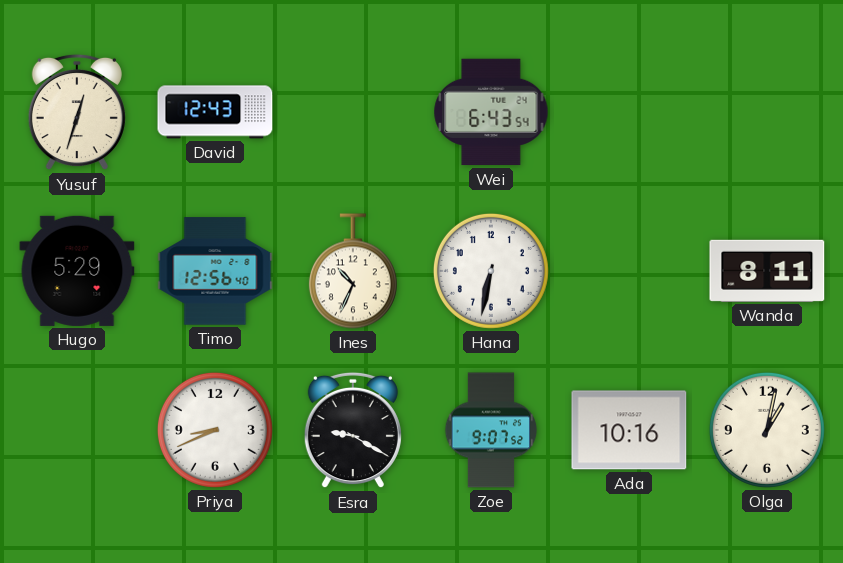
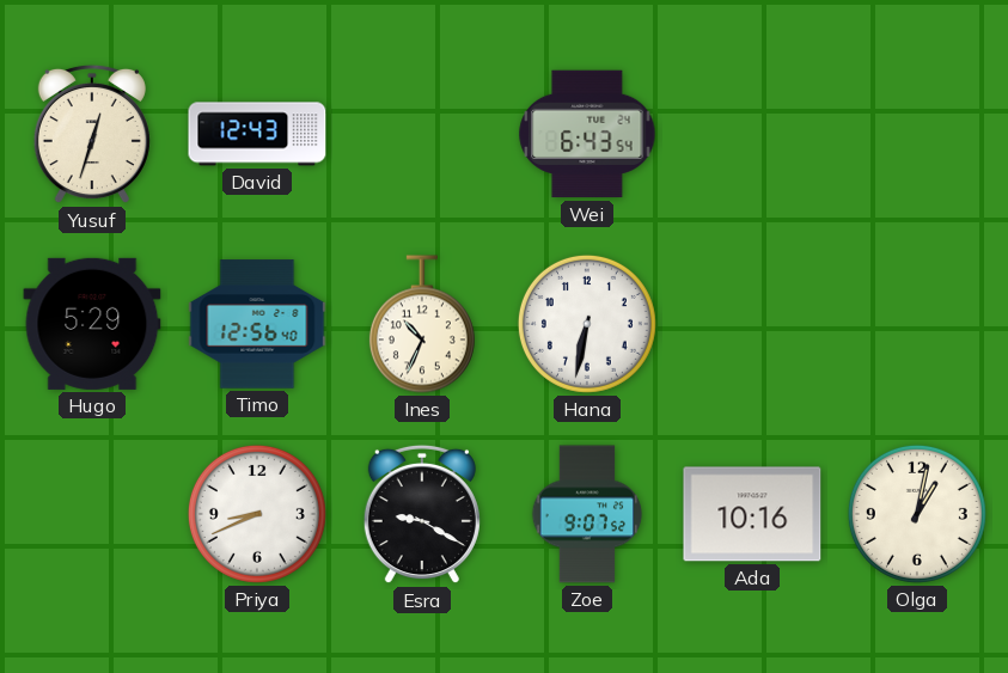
Wanda: 8:11 -> none
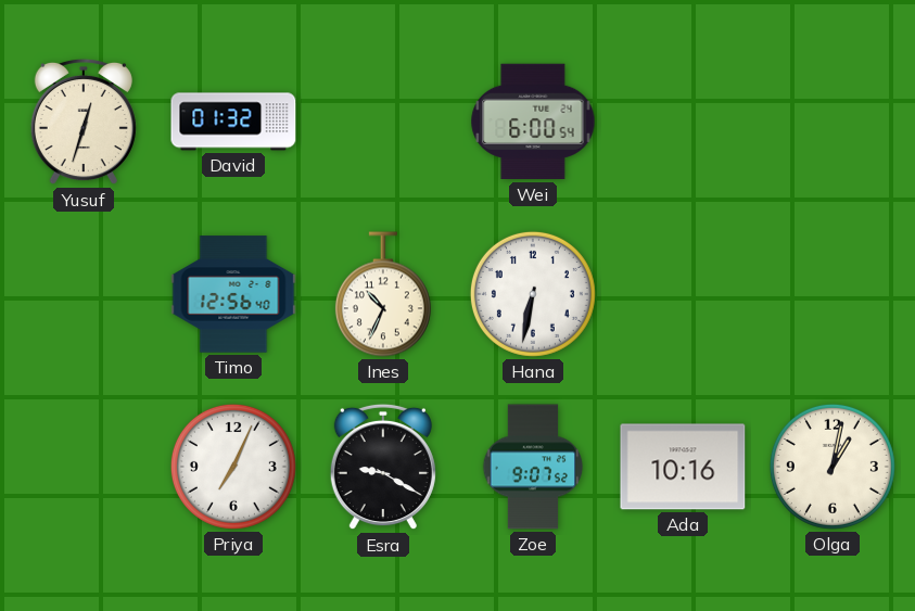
David: 12:43 -> 01:32
Wei: 6:43 -> 6:00
Hugo: 5:29 -> none
Priya: 8:41 -> 7:04
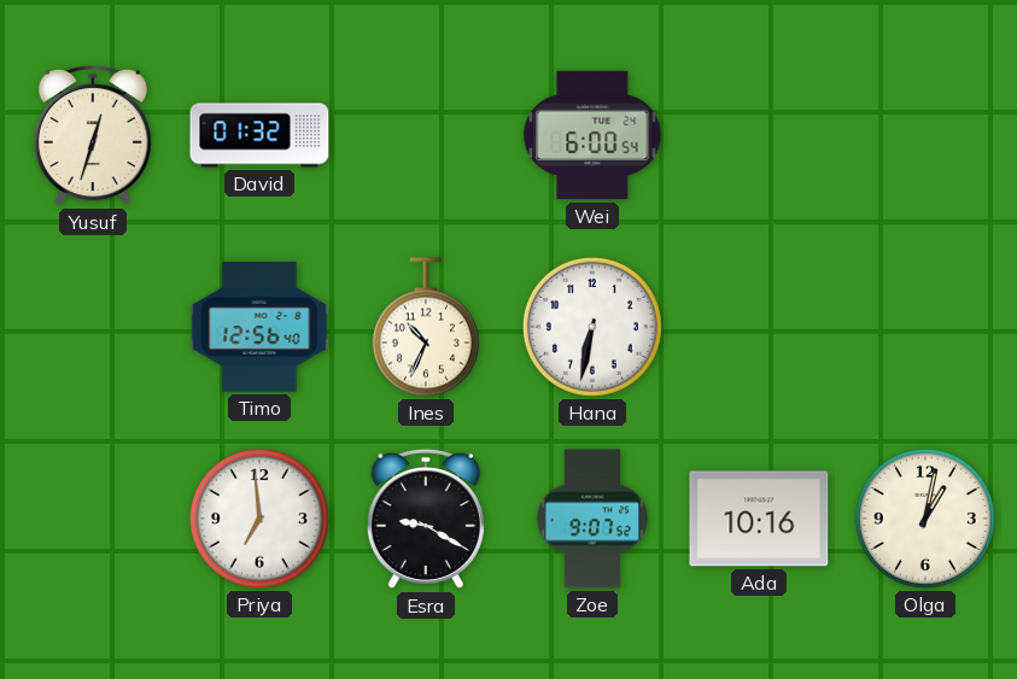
Priya: 7:04 -> 6:59
